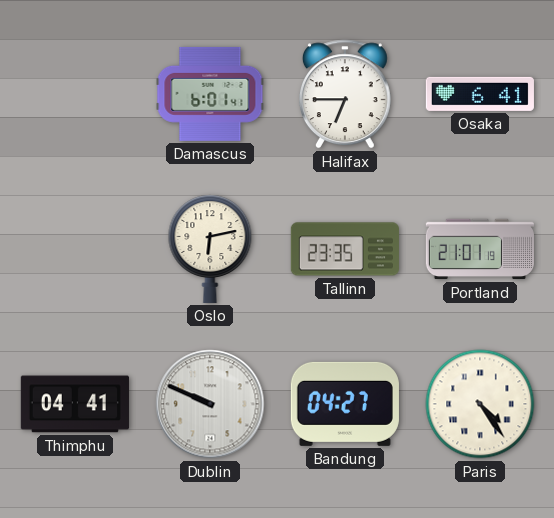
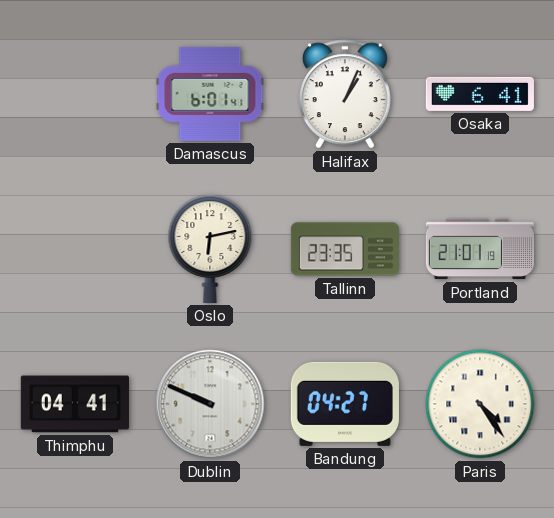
Halifax: 6:45 -> 1:04
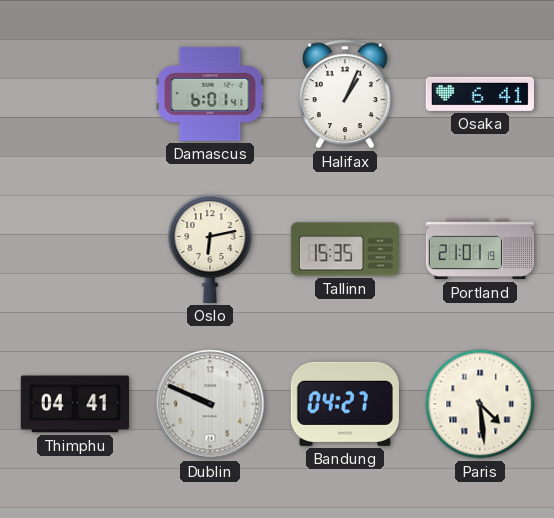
Tallinn: 23:35 -> 15:35
Paris: 4:24 -> 4:29
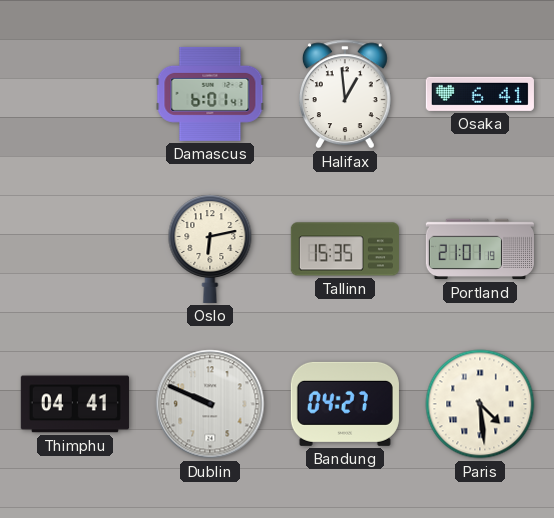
Halifax: 1:04 -> 12:59
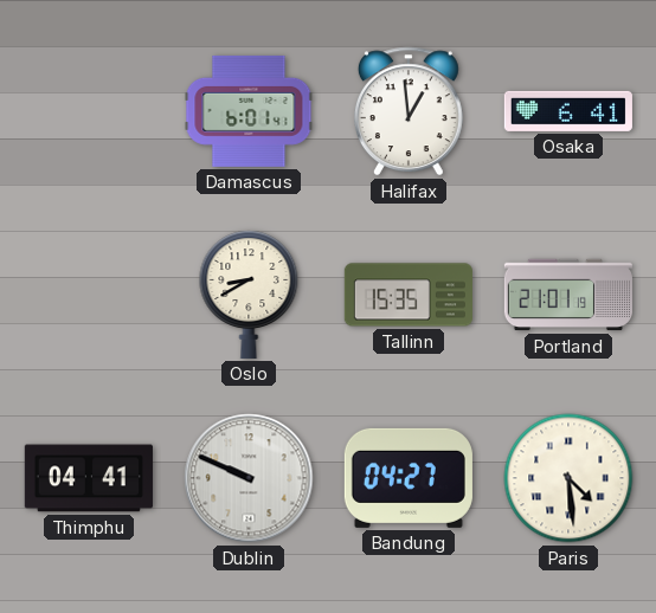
Oslo: 6:13 -> 8:40
